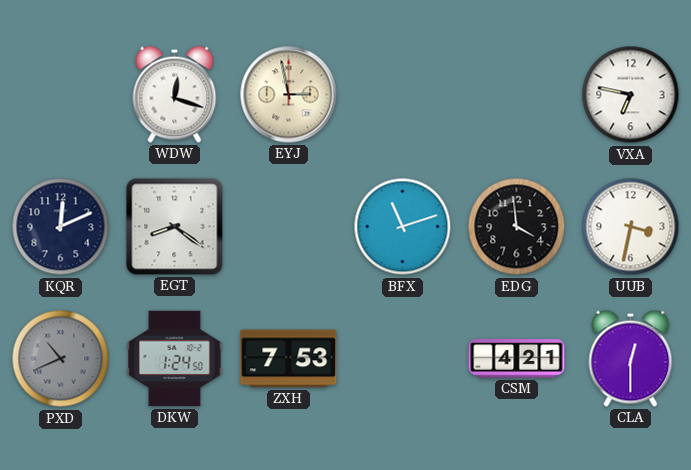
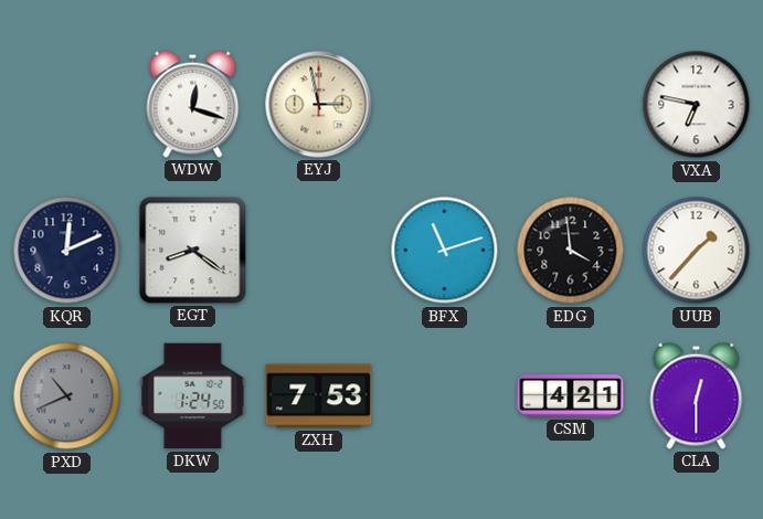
UUB: 3:32 -> 1:37
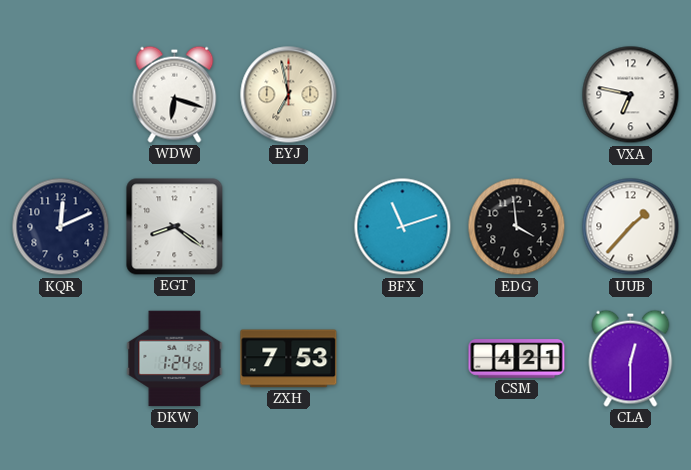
WDW: 12:18 -> 6:18
EYJ: 2:58 -> 6:58
PXD: 10:41 -> none
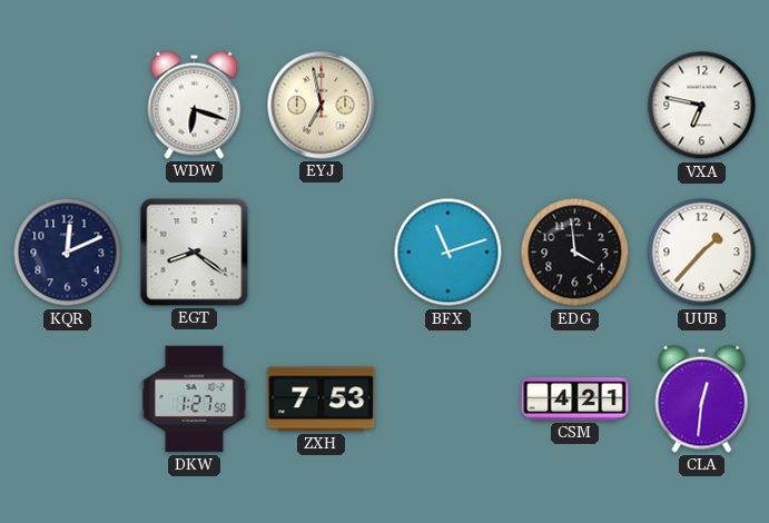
DKW: 1:24 -> 1:27
CLA: 12:30 -> 12:31
